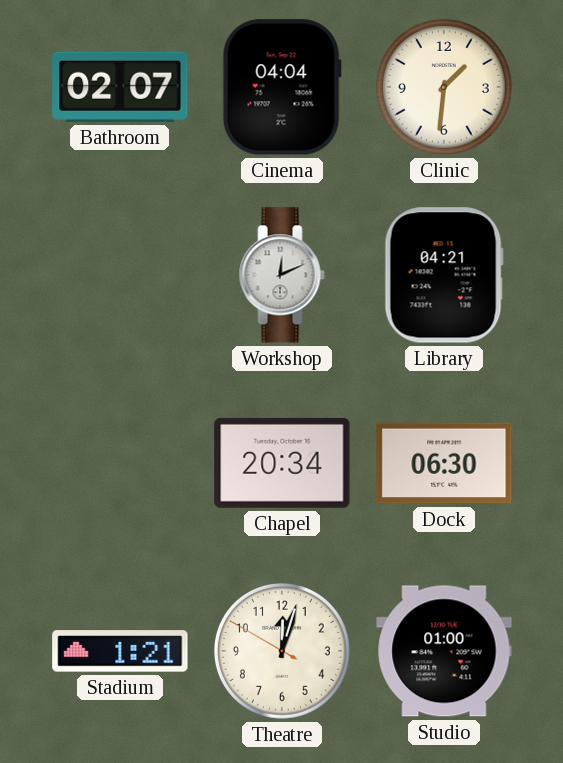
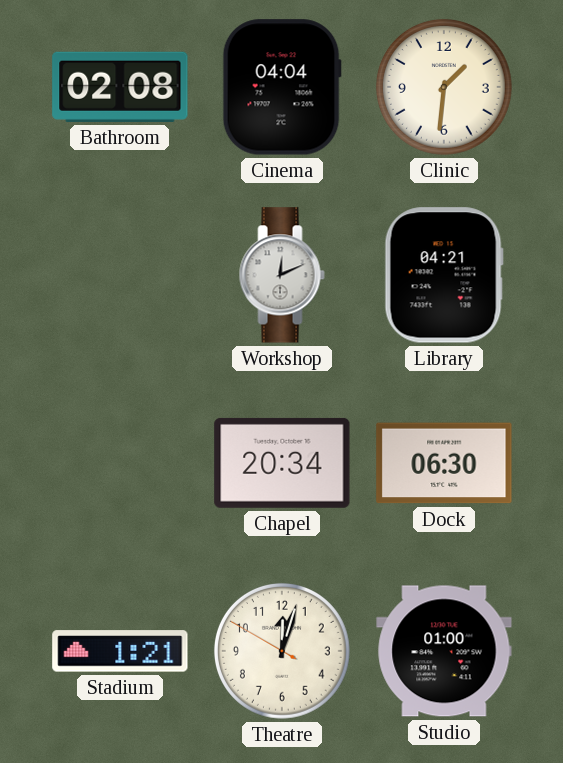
Bathroom: 02:07 -> 02:08
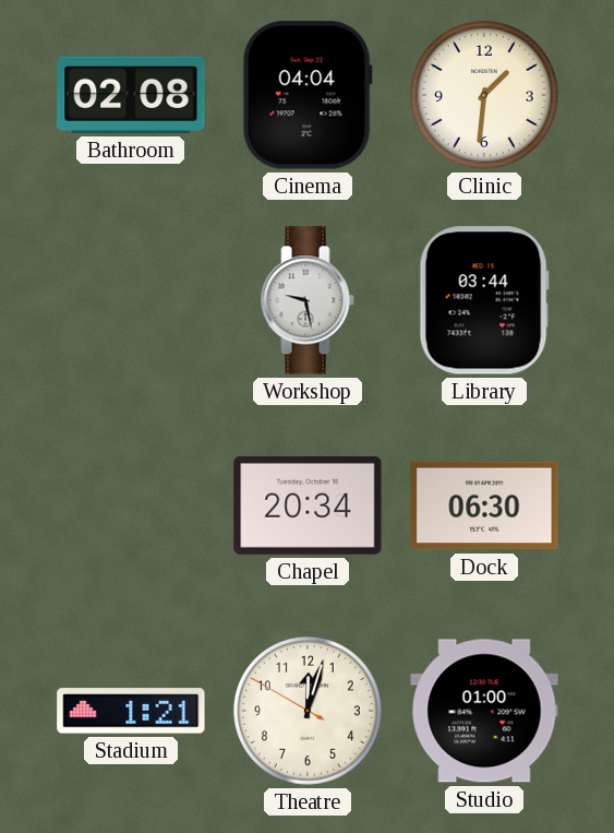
Workshop: 12:11 -> 9:28
Library: 04:21 -> 03:44
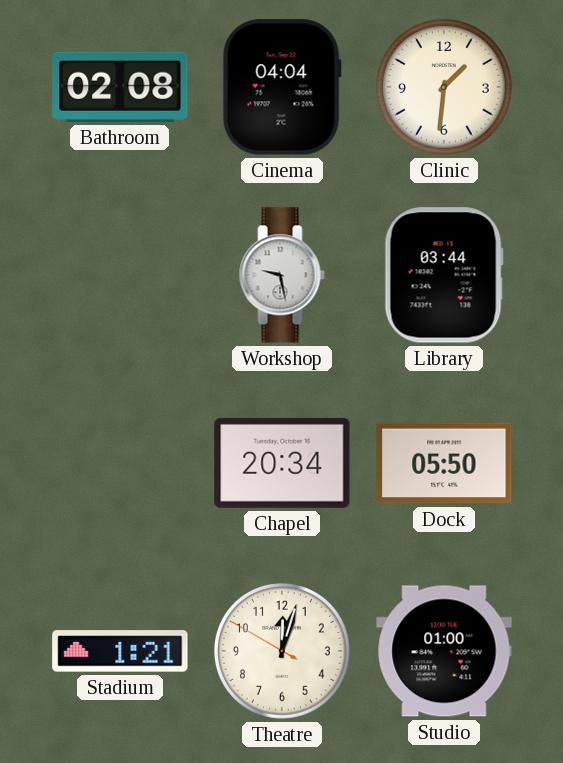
Dock: 06:30 -> 05:50
